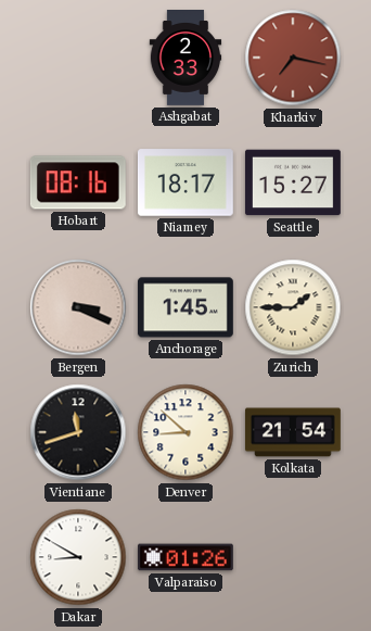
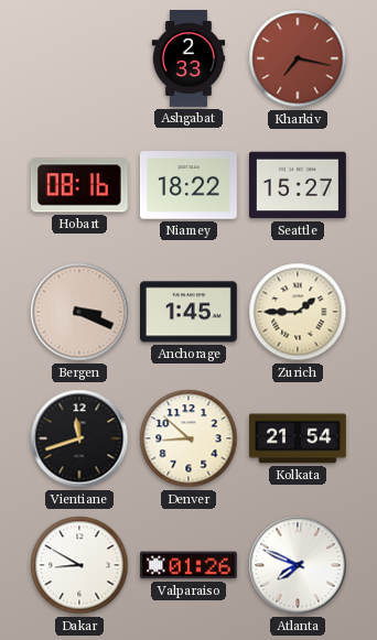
Niamey: 18:17 -> 18:22
Atlanta: none -> 7:49
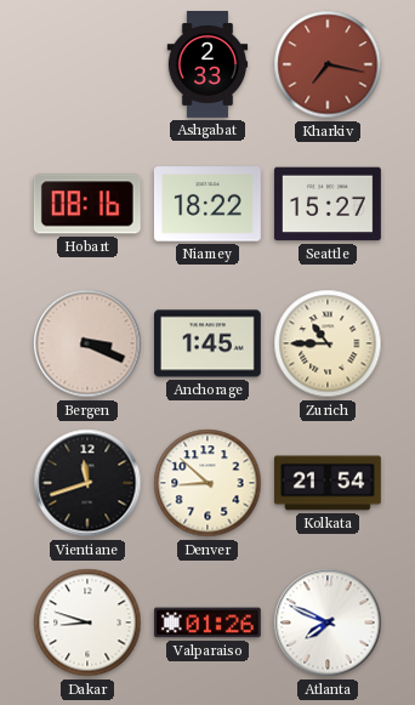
Zurich: 1:45 -> 10:45
Dakar: 8:50 -> 8:48
